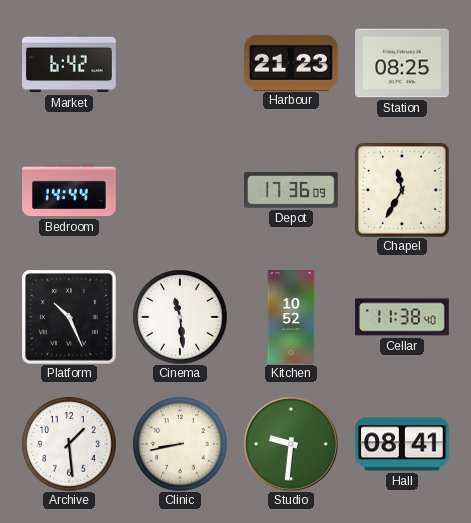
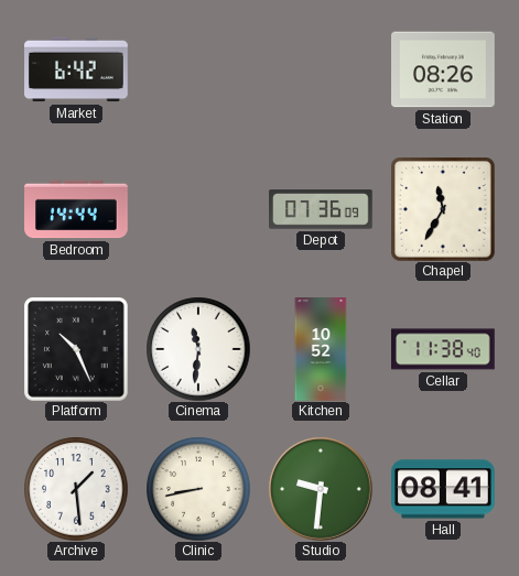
Harbour: 21:23 -> none
Station: 08:25 -> 08:26
Depot: 17:36 -> 07:36
Cinema: 11:29 -> 11:31
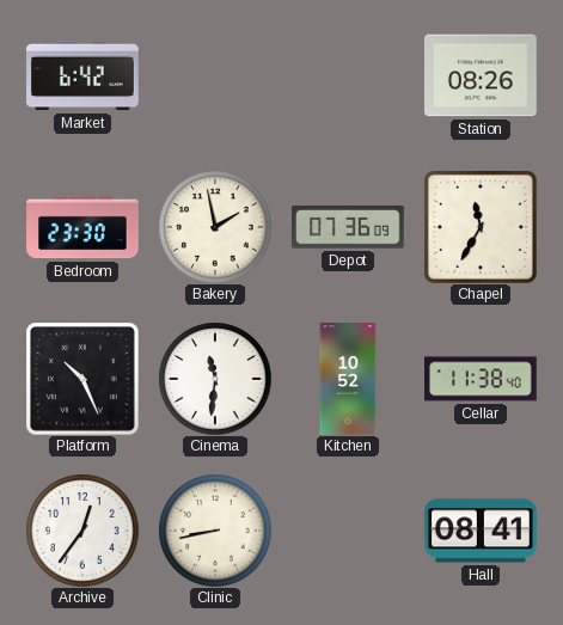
Bedroom: 14:44 -> 23:30
Bakery: none -> 1:58
Archive: 1:29 -> 12:36
Studio: 9:31 -> none
